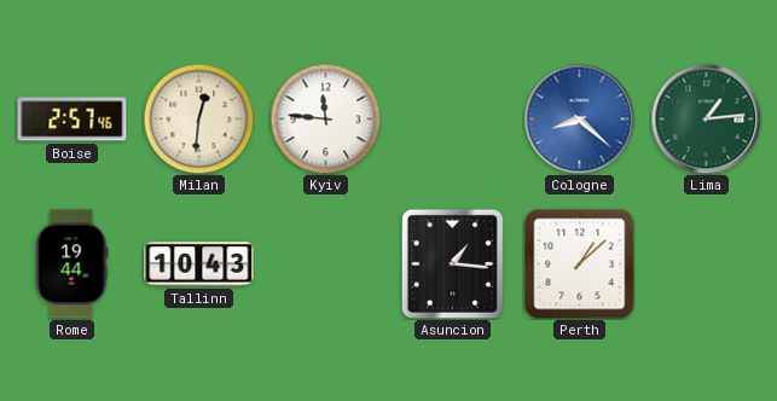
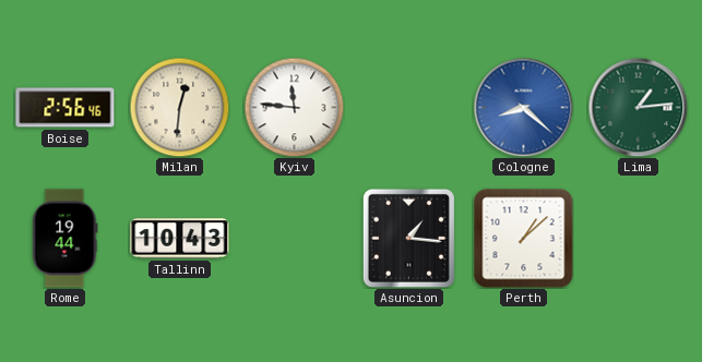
Boise: 2:57 -> 2:56
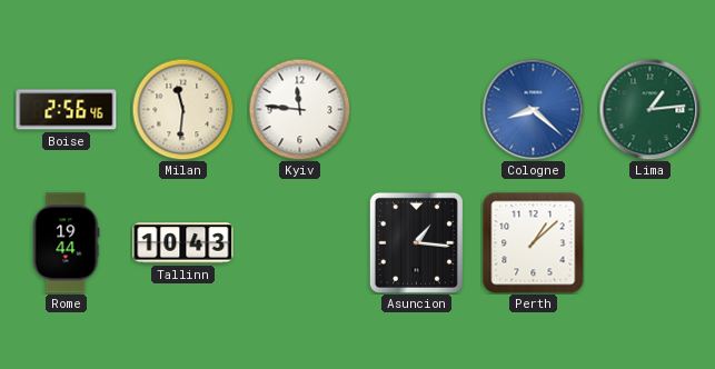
Milan: 12:31 -> 11:31
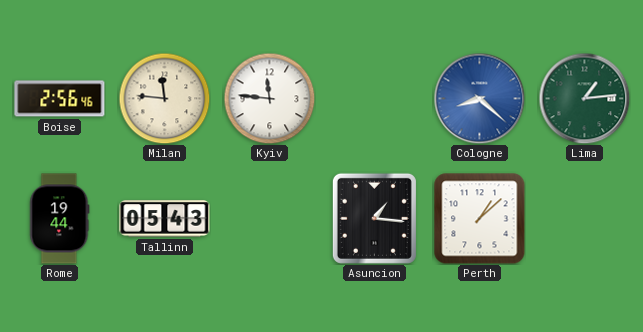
Milan: 11:31 -> 11:46
Tallinn: 10:43 -> 05:43
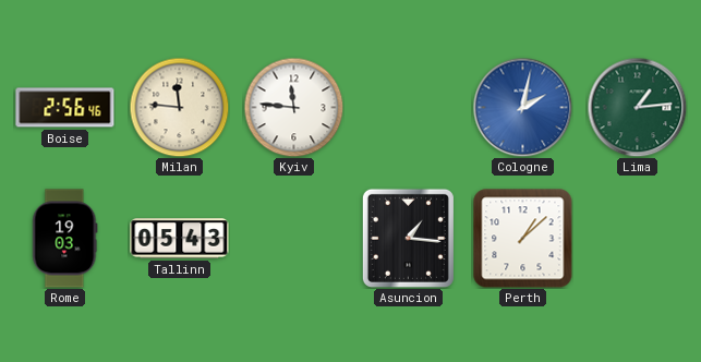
Cologne: 8:22 -> 2:02
Rome: 19:44 -> 19:03
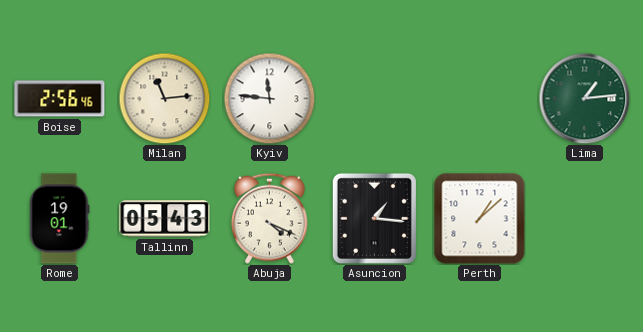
Milan: 11:46 -> 11:14
Cologne: 2:02 -> none
Rome: 19:03 -> 19:01
Abuja: none -> 4:19
